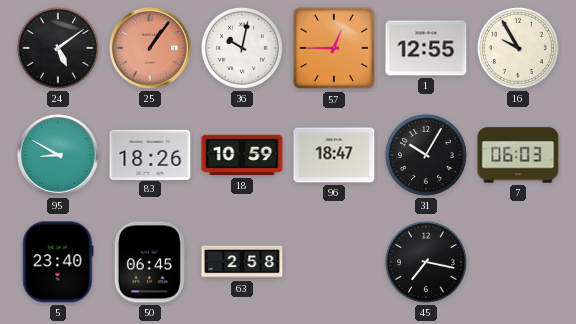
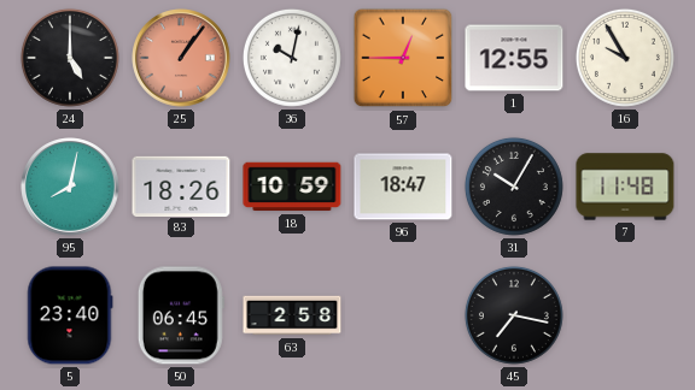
24: 5:09 -> 5:00
95: 8:50 -> 8:02
7: 06:03 -> 11:48
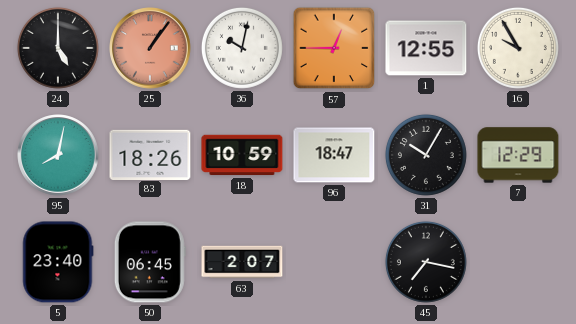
7: 11:48 -> 12:29
63: 2:58 -> 2:07
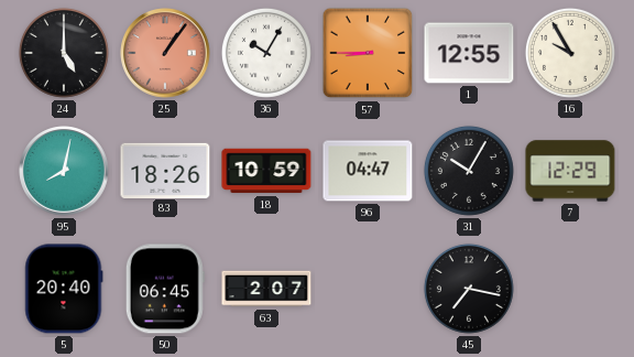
36: 10:02 -> 10:05
57: 12:45 -> 8:45
96: 18:47 -> 04:47
5: 23:40 -> 20:40
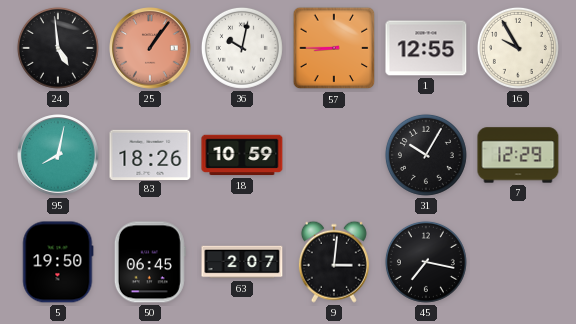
24: 5:00 -> 4:59
36: 10:05 -> 10:02
96: 04:47 -> none
5: 20:40 -> 19:50
9: none -> 3:01
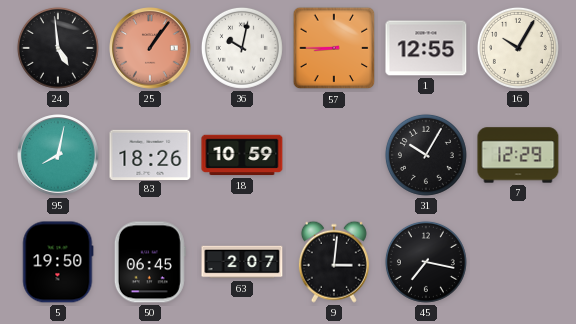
16: 9:55 -> 10:05
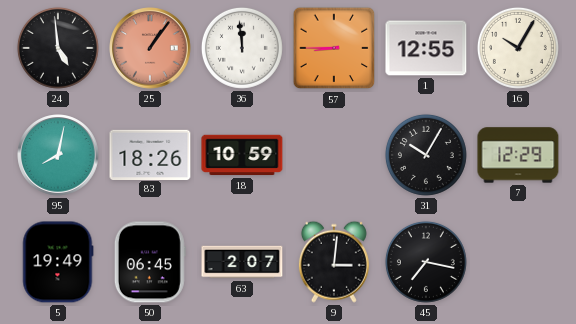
36: 10:02 -> 11:59
5: 19:50 -> 19:49
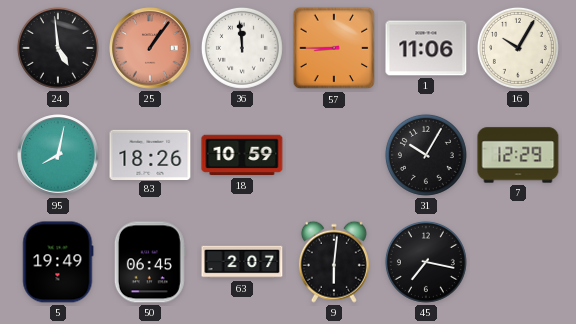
1: 12:55 -> 11:06
9: 3:01 -> 6:01
